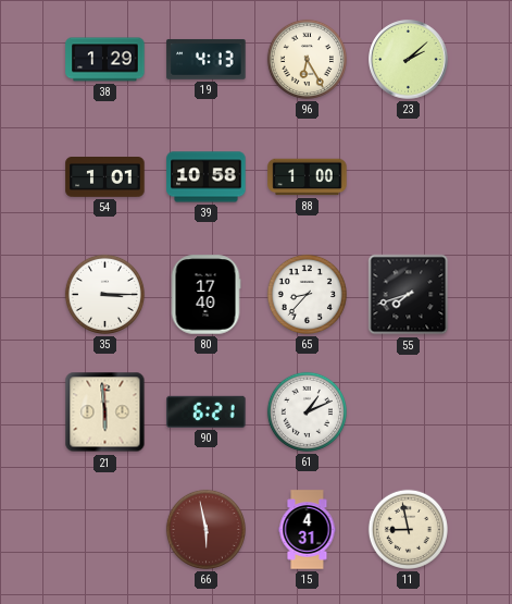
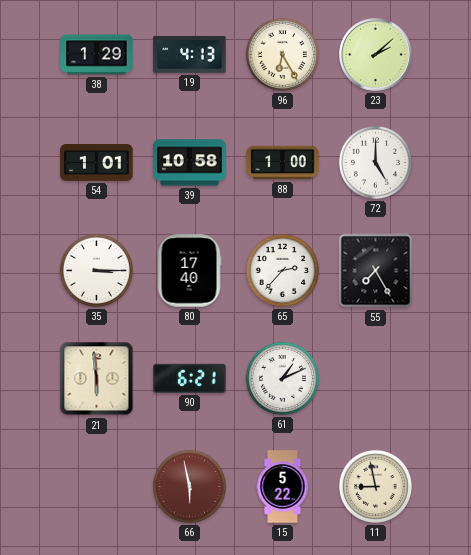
72: none -> 5:00
65: 8:37 -> 2:37
55: 7:42 -> 7:25
15: 4:31 -> 5:22
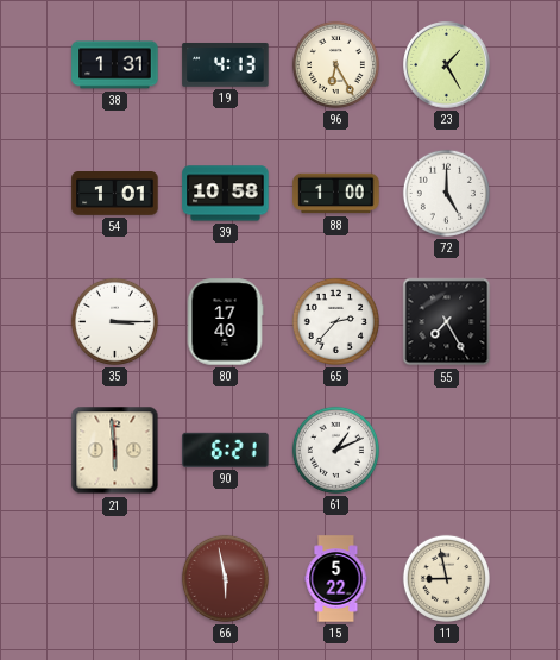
38: 1:29 -> 1:31
23: 2:08 -> 1:25
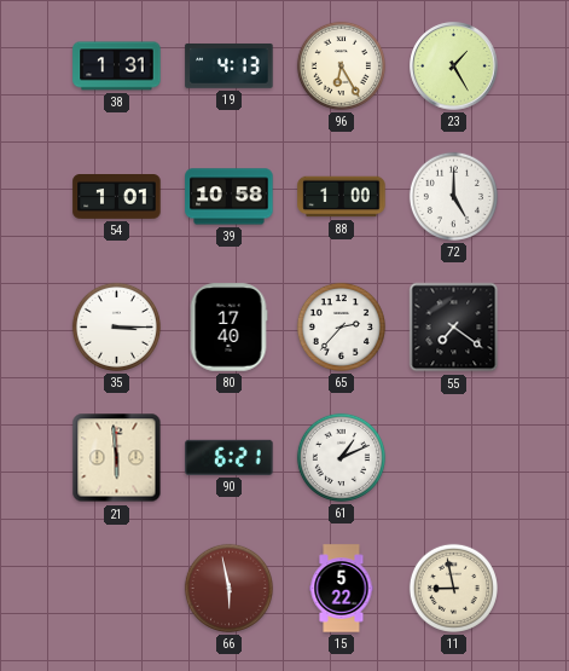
55: 7:25 -> 7:21
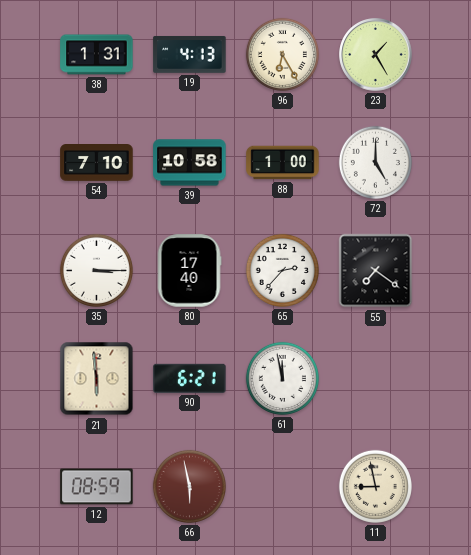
54: 1:01 -> 7:10
61: 1:11 -> 11:58
12: none -> 08:59
15: 5:22 -> none
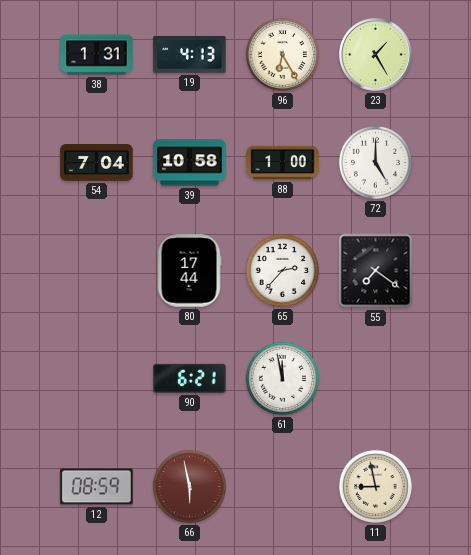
54: 7:10 -> 7:04
35: 3:15 -> none
80: 17:40 -> 17:44
21: 5:59 -> none
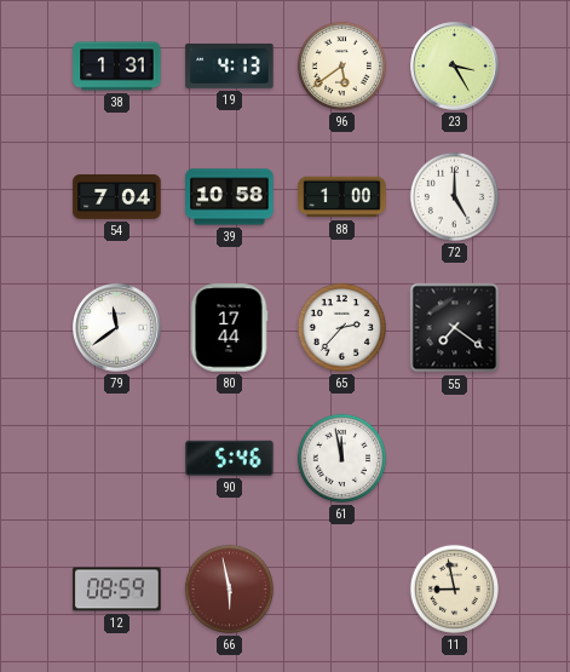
96: 6:25 -> 5:39
23: 1:25 -> 3:25
79: none -> 11:39
90: 6:21 -> 5:46
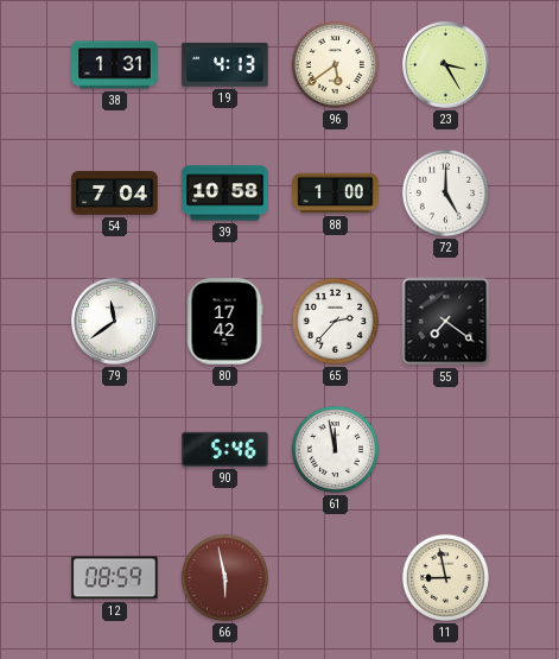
80: 17:44 -> 17:42
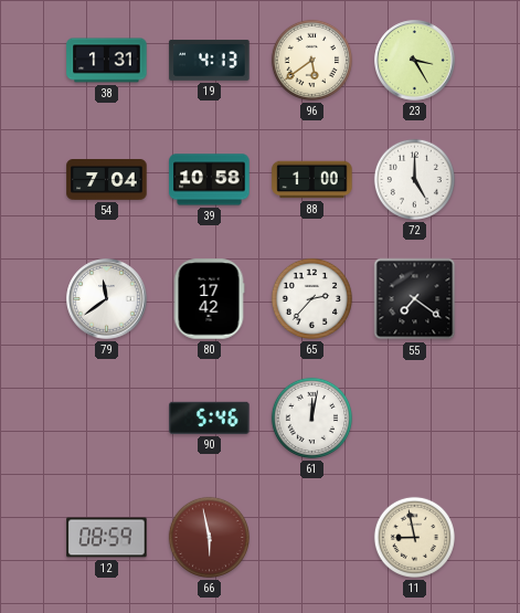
61: 11:58 -> 12:02
